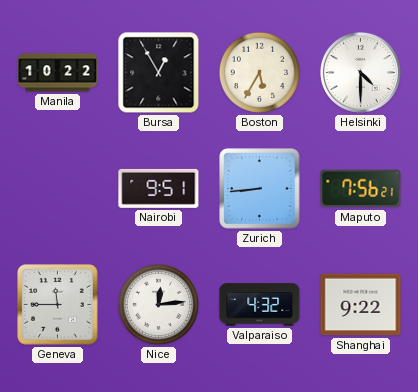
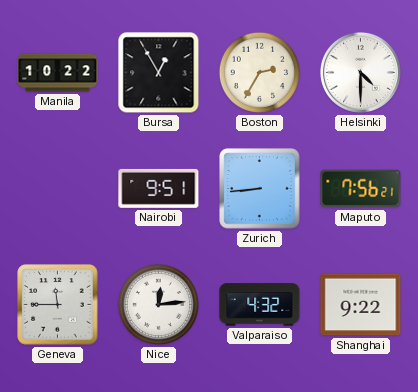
Boston: 5:35 -> 2:35
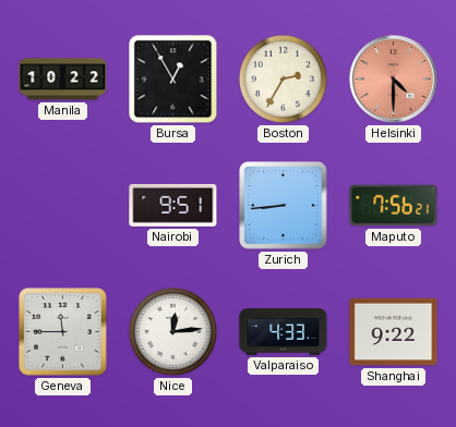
Helsinki dial: white -> salmon
Valparaiso: 4:32 -> 4:33
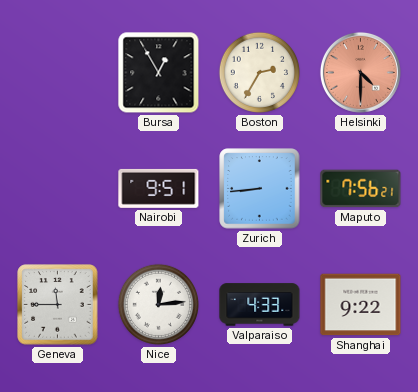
Manila: 10:22 -> none
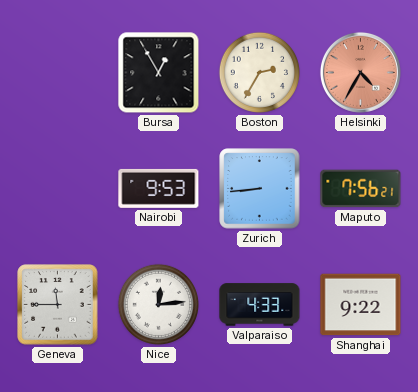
Helsinki: 4:30 -> 4:35
Nairobi: 9:51 -> 9:53
